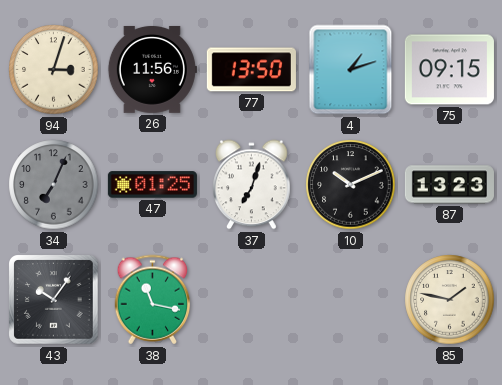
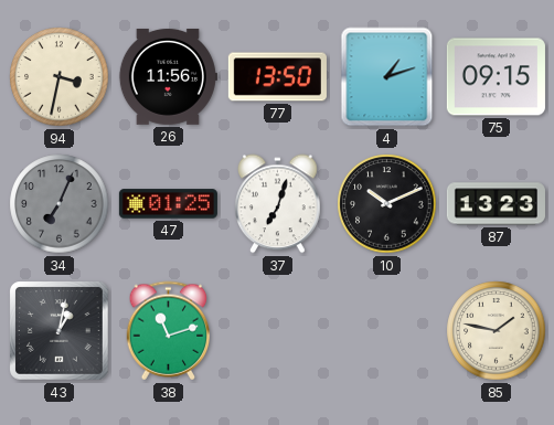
94: 3:03 -> 3:32
43: 10:06 -> 1:02
38: 11:17 -> 11:12
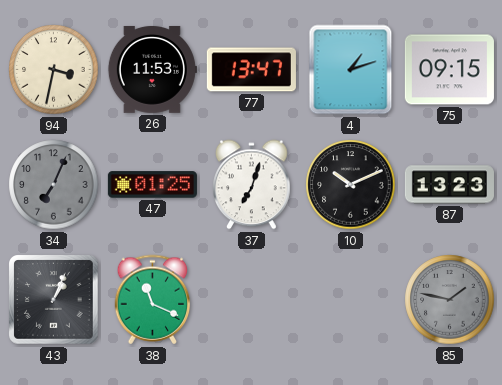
26: 11:56 -> 11:53
77: 13:50 -> 13:47
43: 1:02 -> 1:04
38: 11:12 -> 11:19
85 dial: cream -> grey
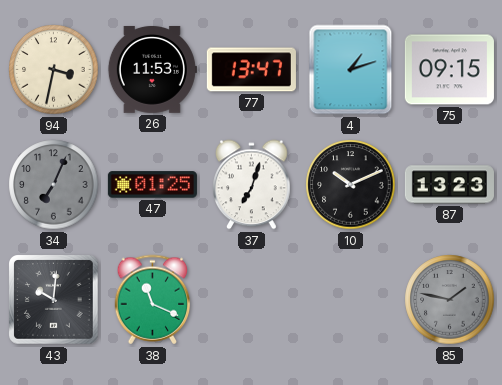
43: 1:04 -> 10:01
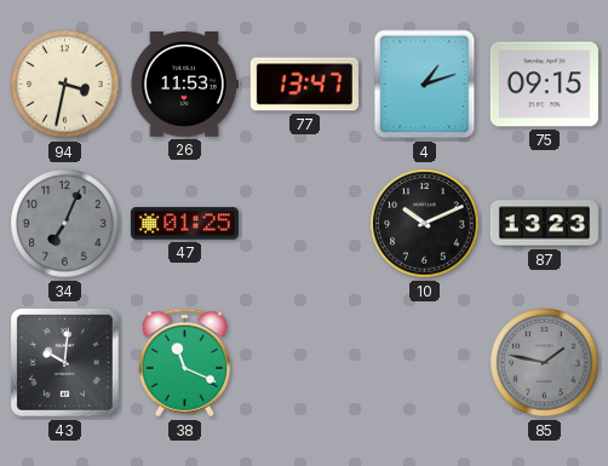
37: 7:03 -> none
